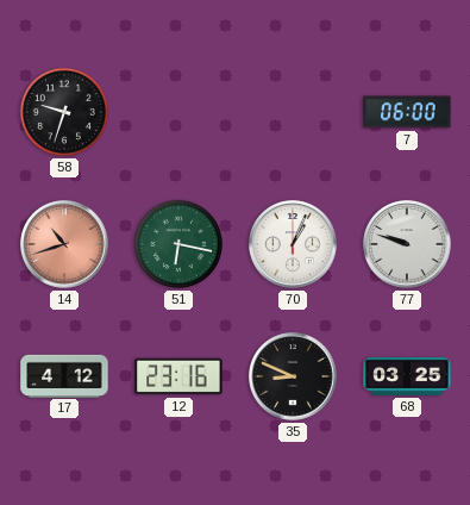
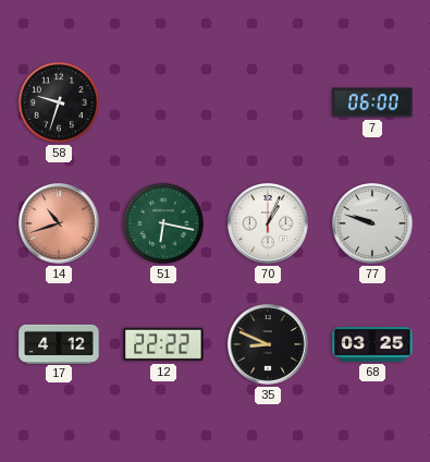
12: 23:16 -> 22:22
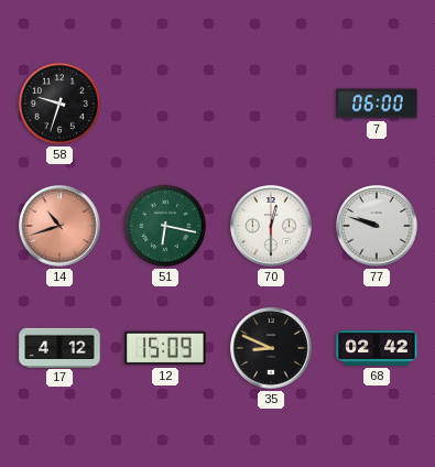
70: 1:04 -> 12:30
12: 22:22 -> 15:09
68: 03:25 -> 02:42
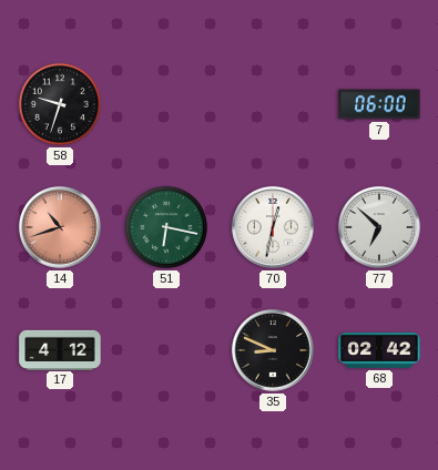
70: 12:30 -> 12:32
77: 9:48 -> 6:52
12: 15:09 -> none
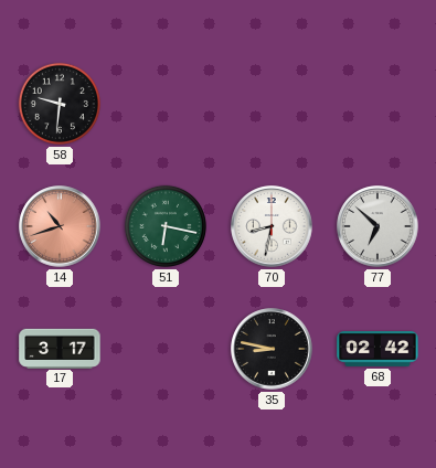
58: 9:33 -> 9:31
7: 06:00 -> none
70: 12:32 -> 8:32
17: 4:12 -> 3:17
35: 8:49 -> 8:47
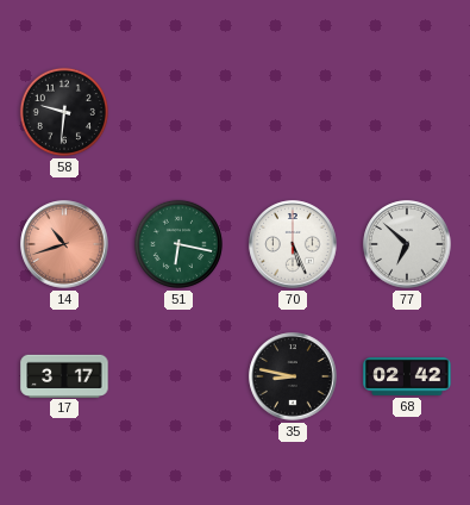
70: 8:32 -> 5:26
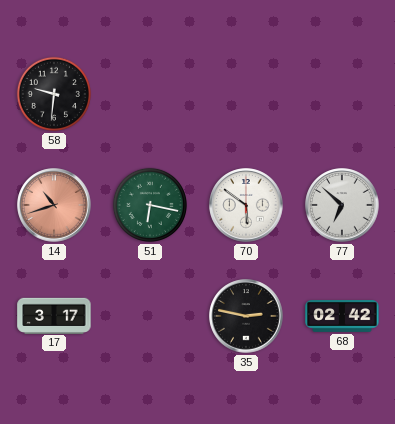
70: 5:26 -> 5:51
35: 8:47 -> 2:47
